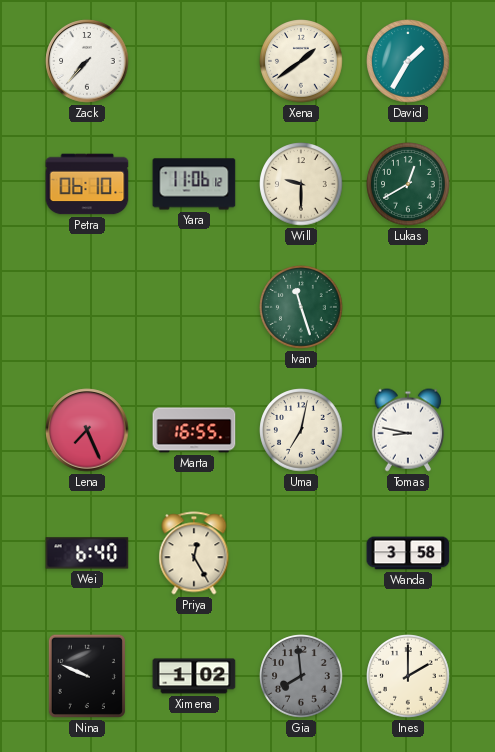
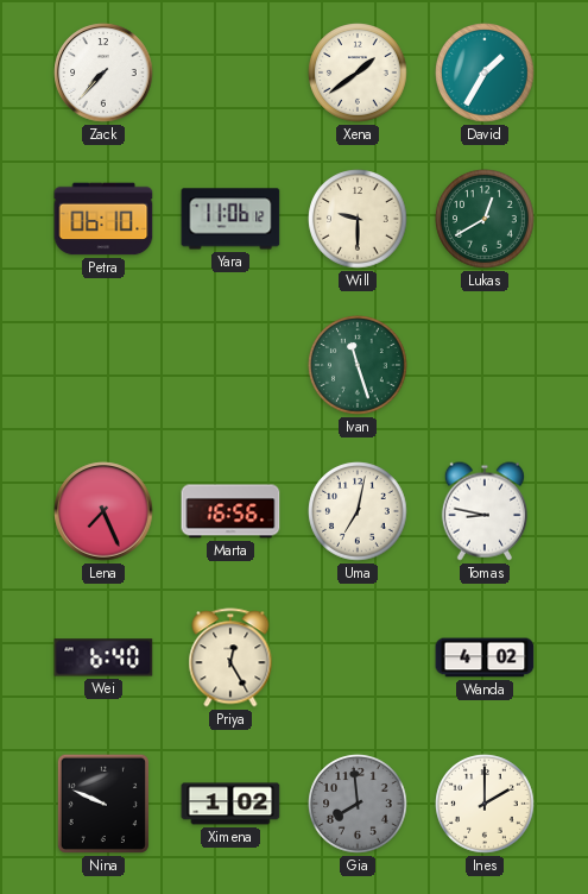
Marta: 16:55 -> 16:56
Wanda: 3:58 -> 4:02
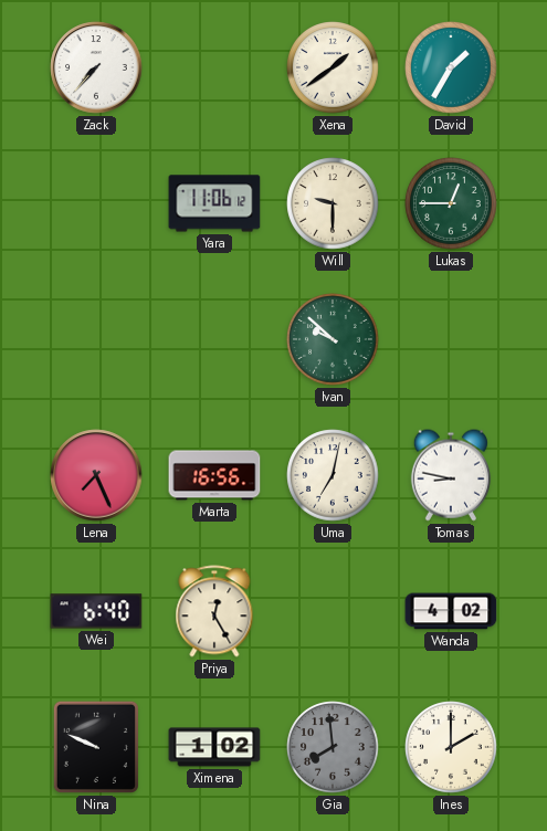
Petra: 06:10 -> none
Lukas: 12:40 -> 12:45
Ivan: 11:27 -> 9:52
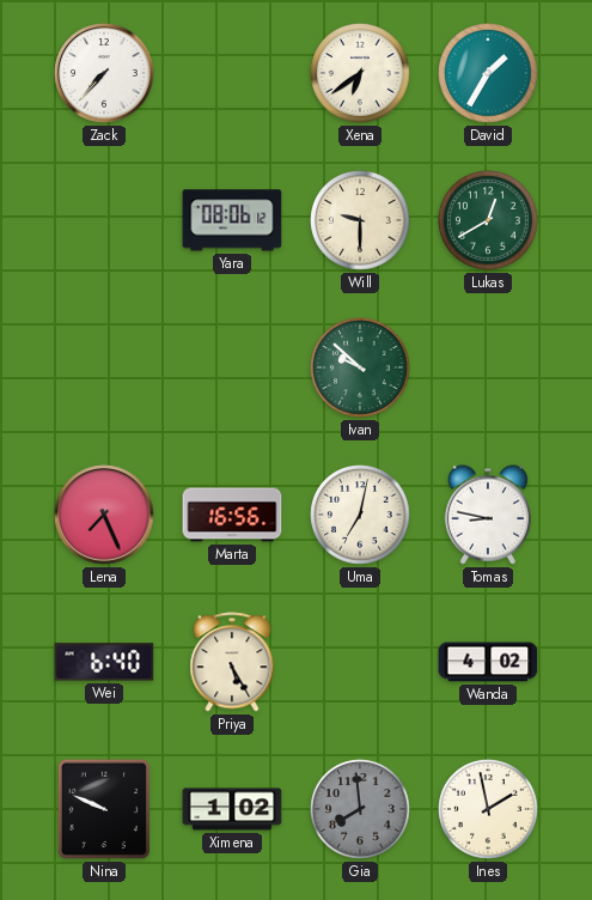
Xena: 1:39 -> 6:39
Yara: 11:06 -> 08:06
Lukas: 12:45 -> 12:40
Priya: 12:25 -> 5:25
Ines: 2:00 -> 1:58
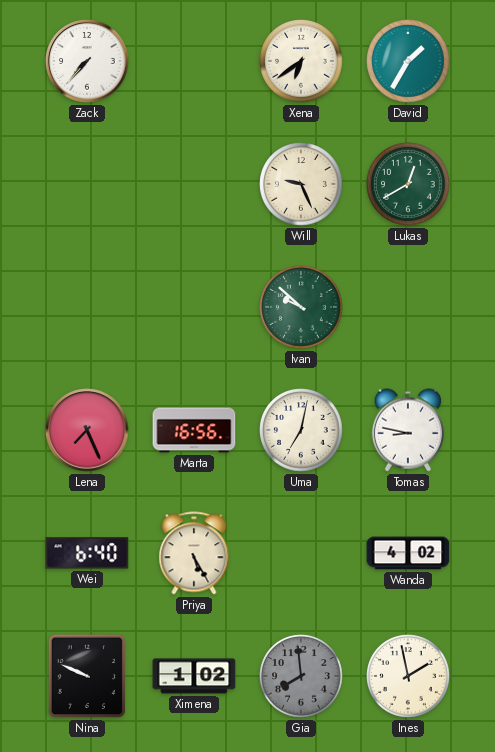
Yara: 08:06 -> none
Will: 9:30 -> 9:26
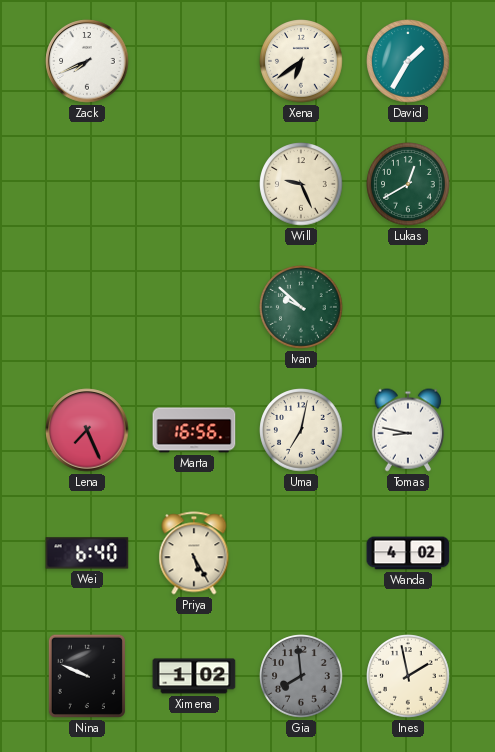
Zack: 7:37 -> 7:41
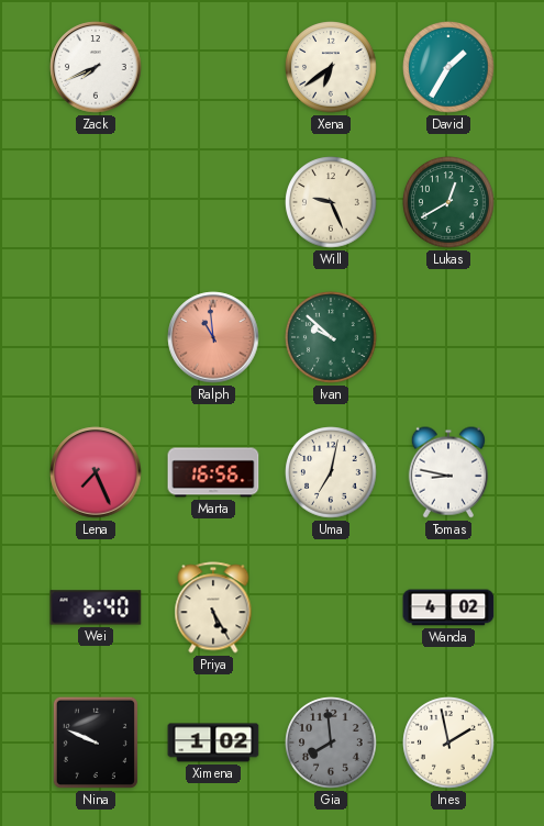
Ralph: none -> 10:59
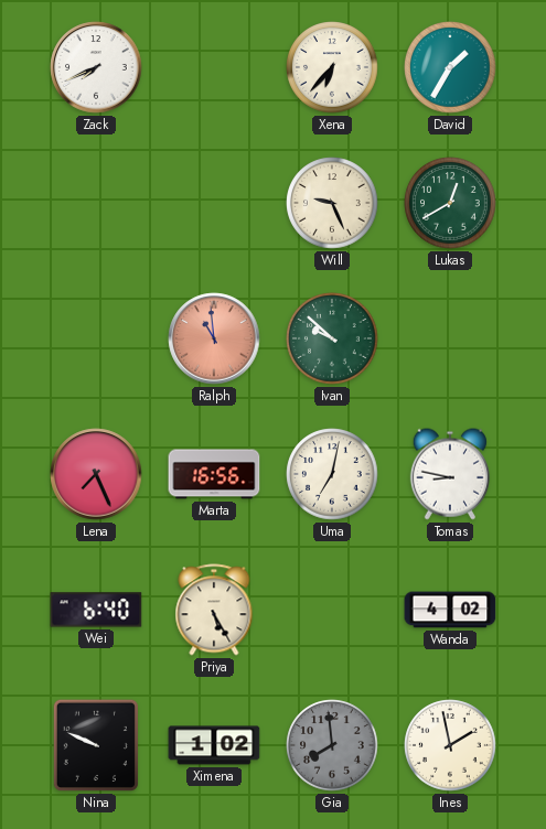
Xena: 6:39 -> 6:37
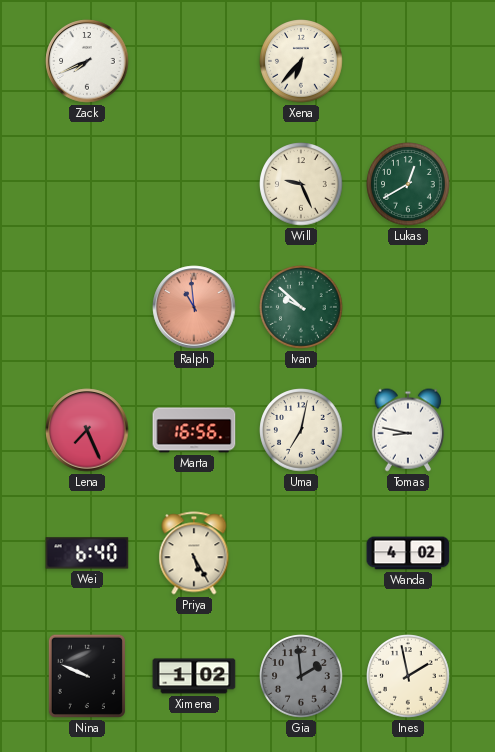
David: 1:35 -> none
Gia: 7:59 -> 1:59
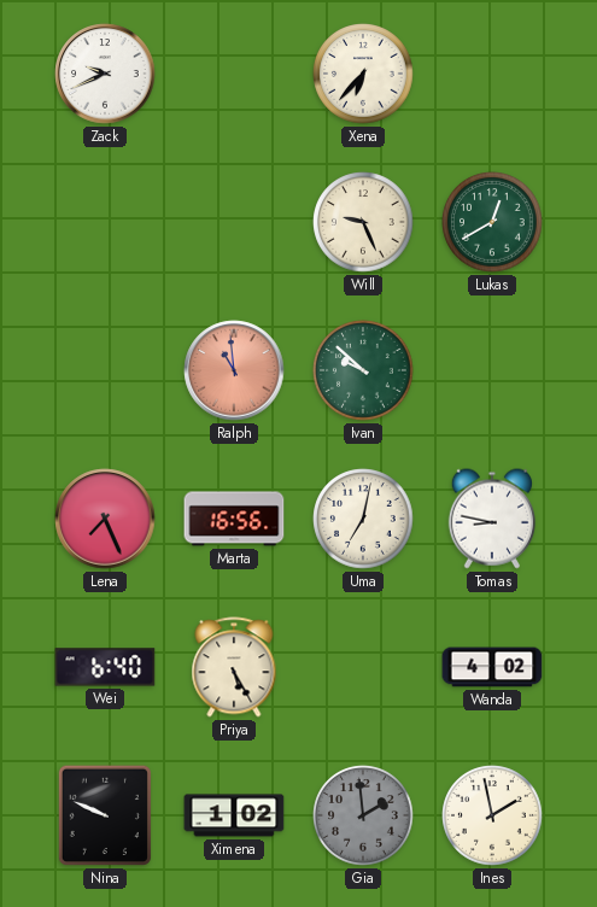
Zack: 7:41 -> 9:41
